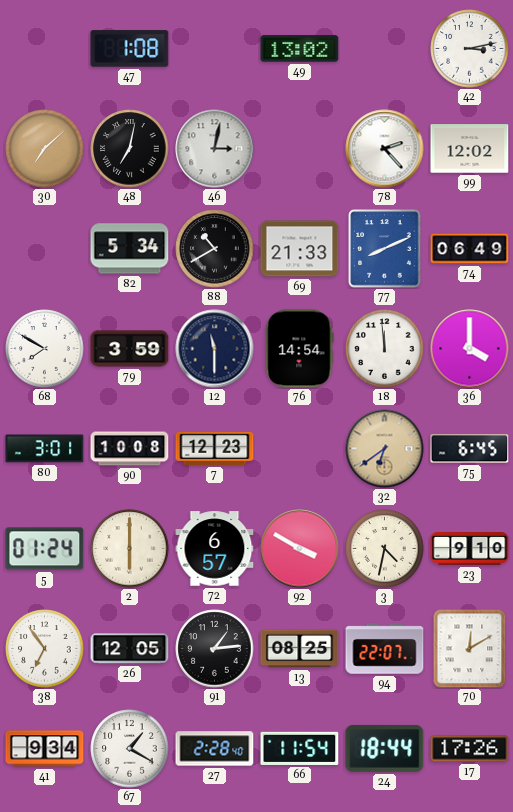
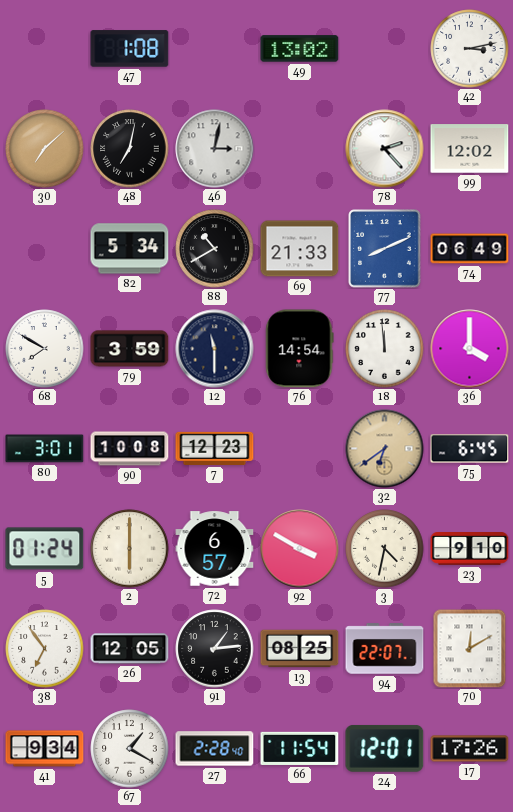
24: 18:44 -> 12:01
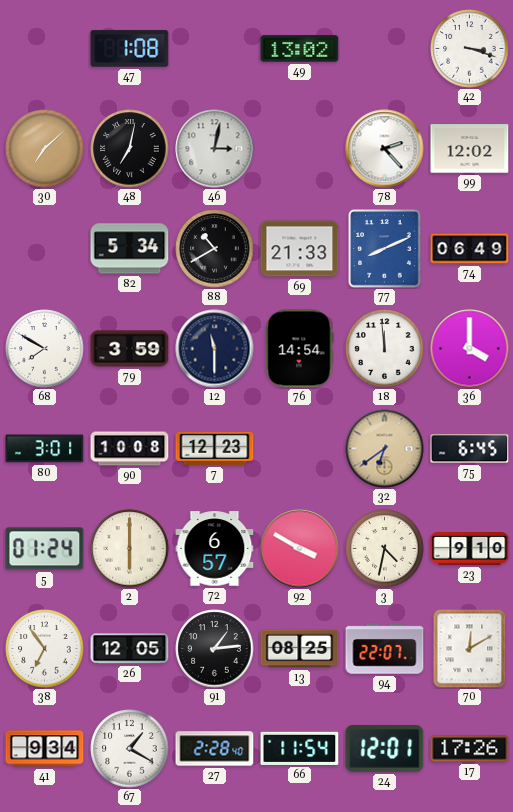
42: 3:13 -> 3:18
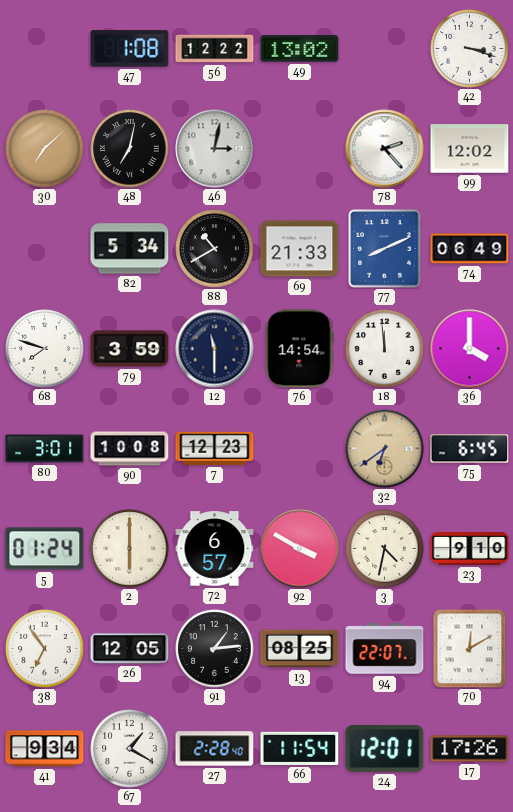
56: none -> 12:22
68: 7:50 -> 7:48
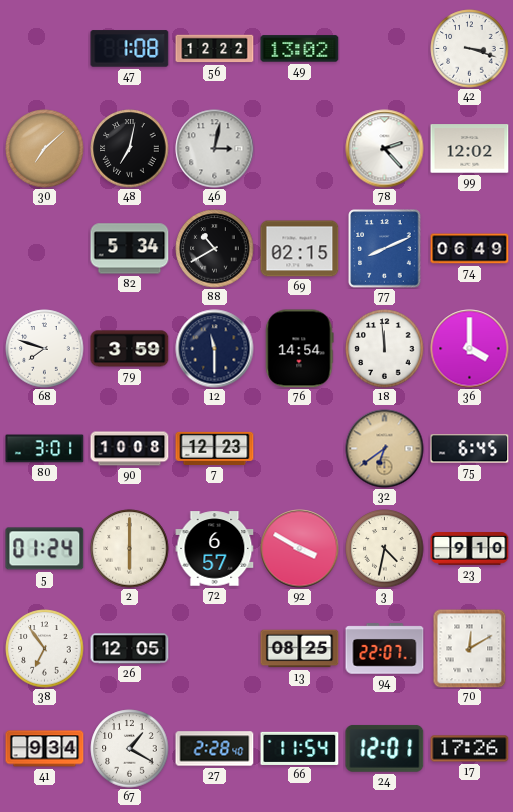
69: 21:33 -> 02:15
91: 1:14 -> none
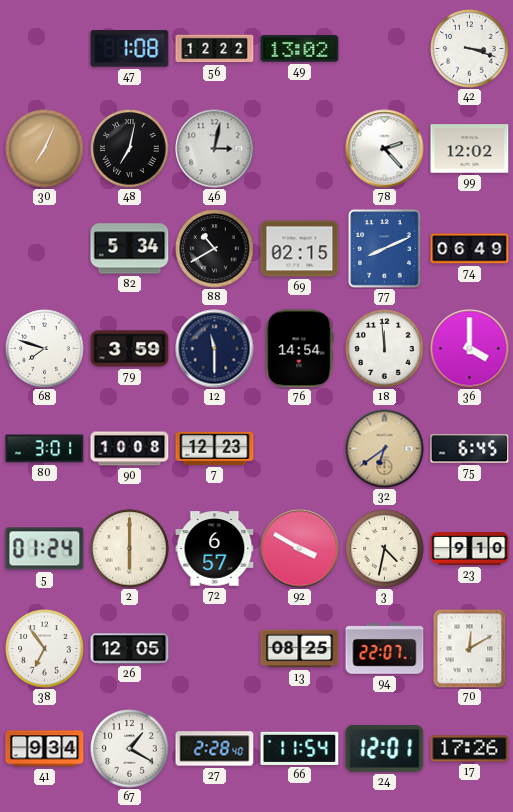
30: 7:08 -> 7:04
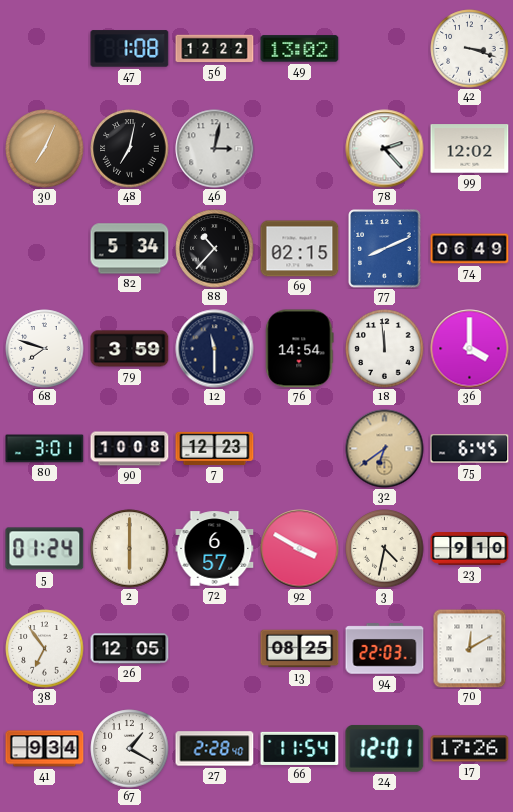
88: 10:40 -> 10:37
94: 22:07 -> 22:03
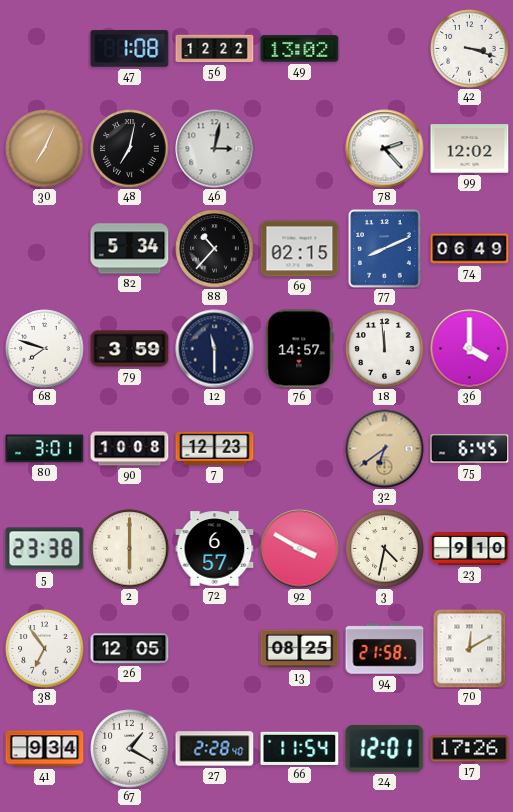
76: 14:54 -> 14:57
5: 01:24 -> 23:38
94: 22:03 -> 21:58
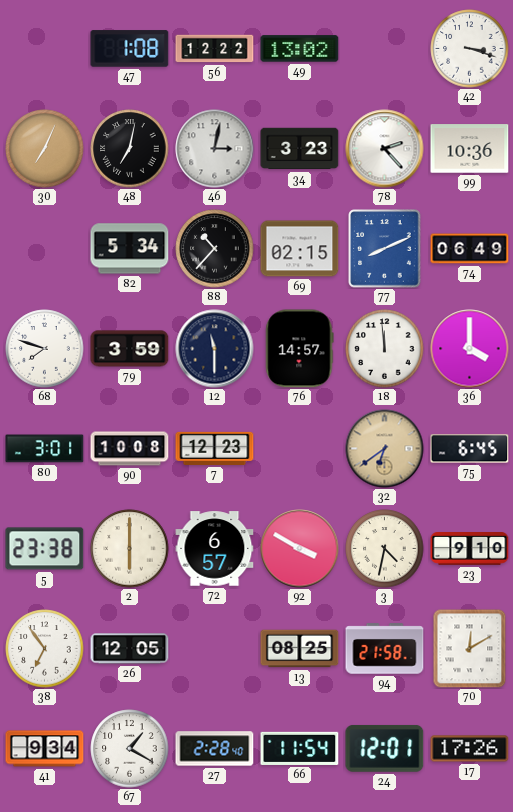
34: none -> 3:23
99: 12:02 -> 10:36
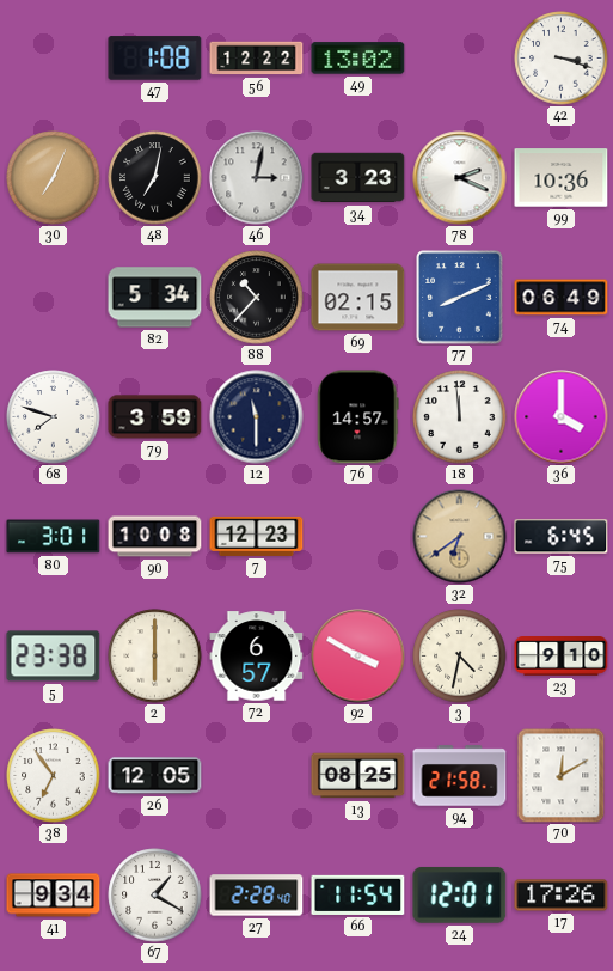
78: 2:23 -> 2:19
